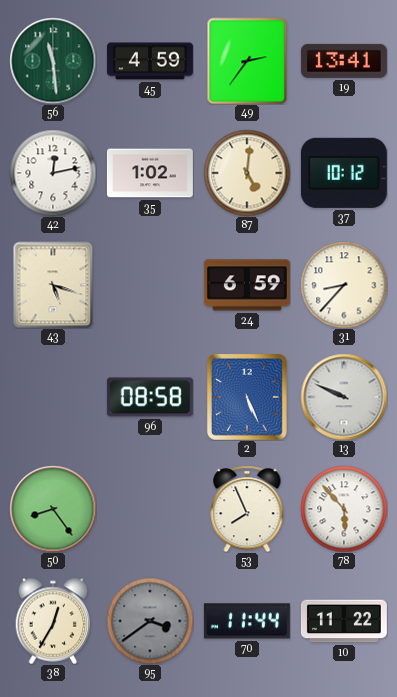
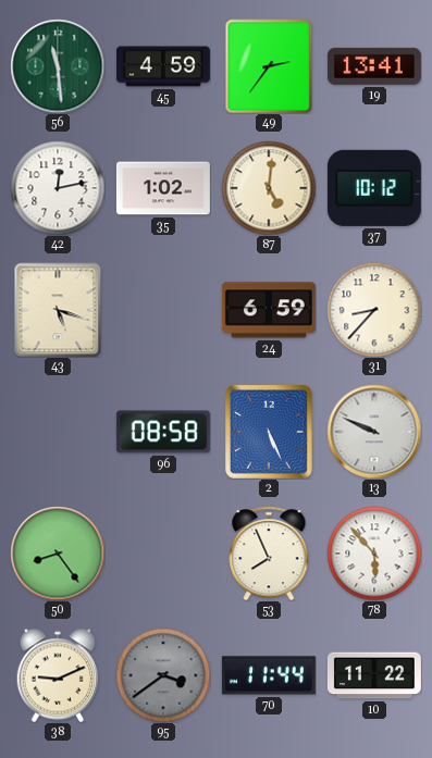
38: 12:35 -> 9:11
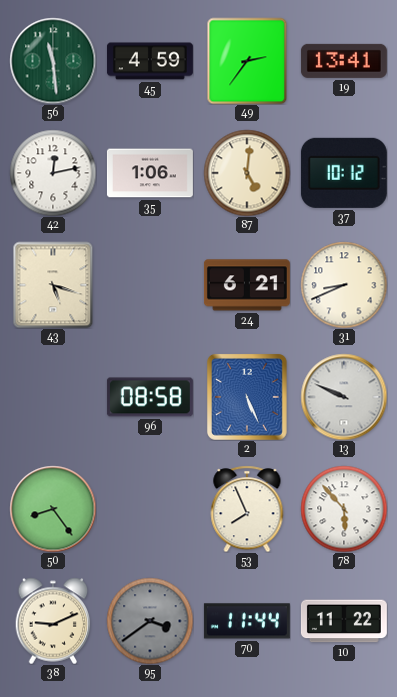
35: 1:02 -> 1:06
24: 6:59 -> 6:21
31: 8:37 -> 8:41
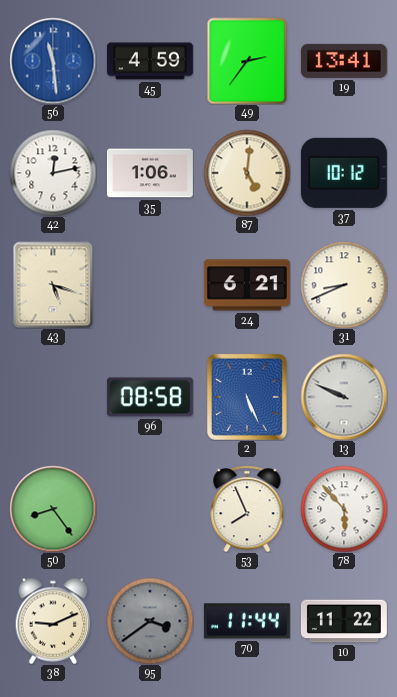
56 dial: green -> blue
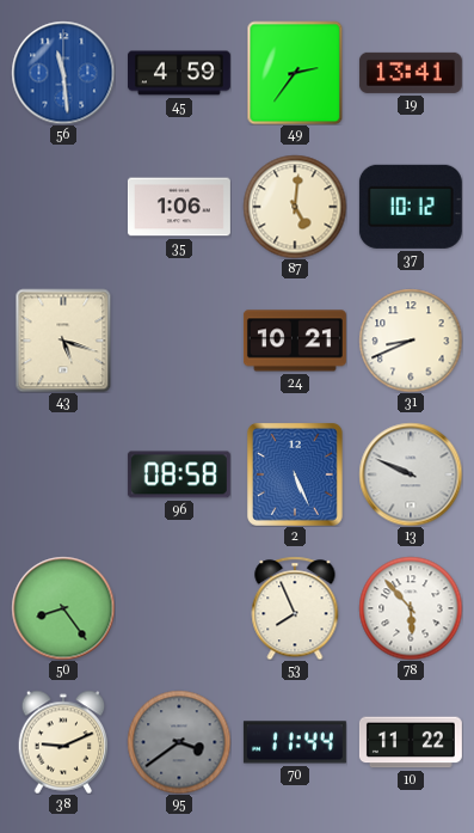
42: 12:13 -> none
24: 6:21 -> 10:21
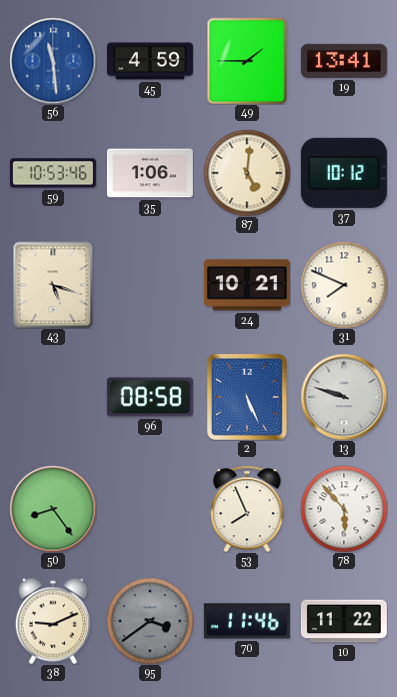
49: 2:36 -> 1:45
59: none -> 10:53
31: 8:41 -> 7:49
13: 9:49 -> 9:48
70: 11:44 -> 11:46
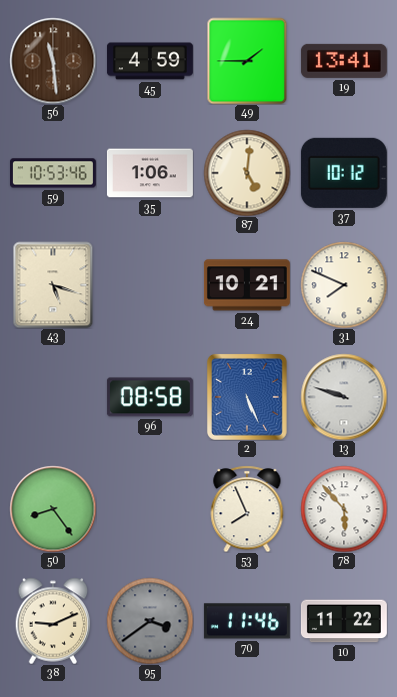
56 dial: blue -> brown
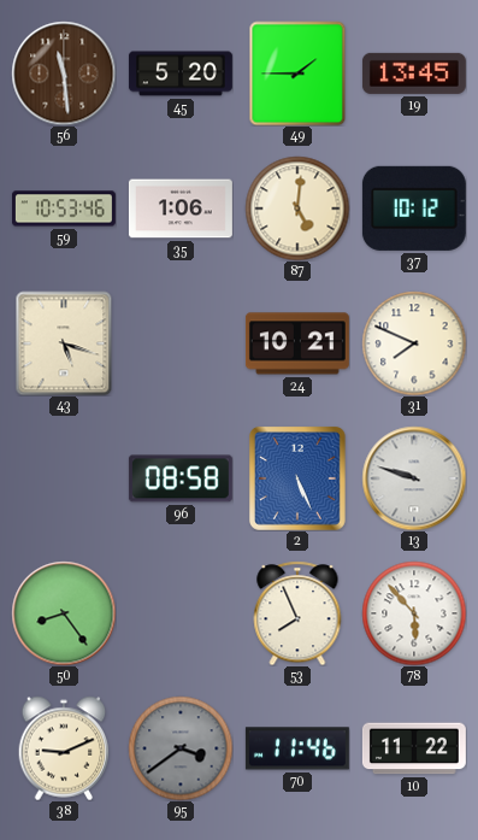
45: 4:59 -> 5:20
19: 13:41 -> 13:45
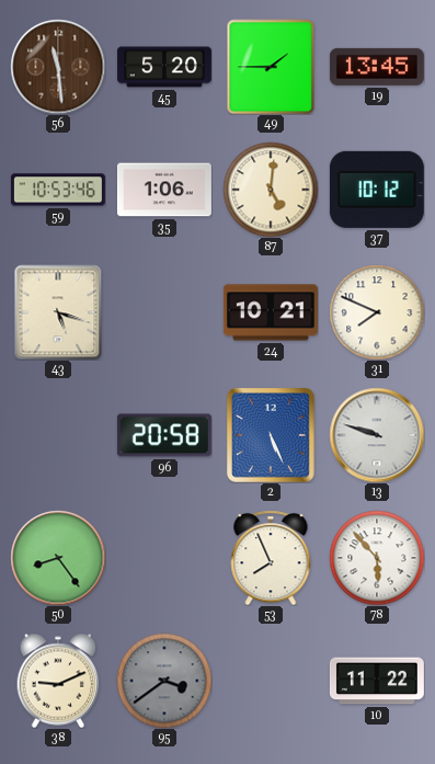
96: 08:58 -> 20:58
70: 11:46 -> none
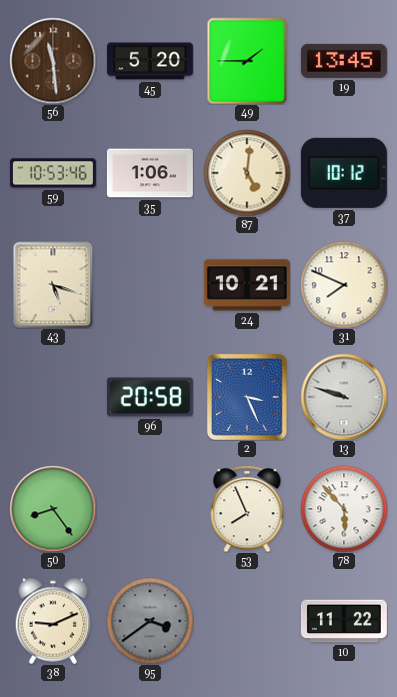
2: 5:26 -> 3:26
